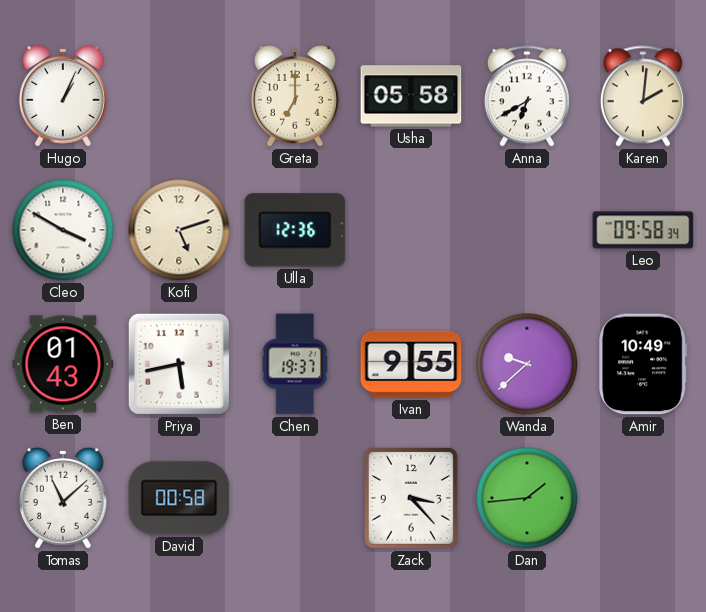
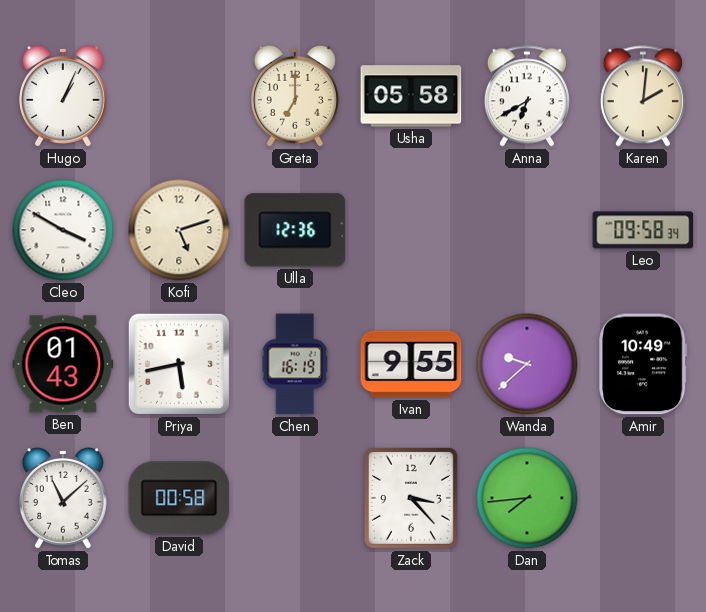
Chen: 19:37 -> 16:19
Dan: 1:44 -> 7:44
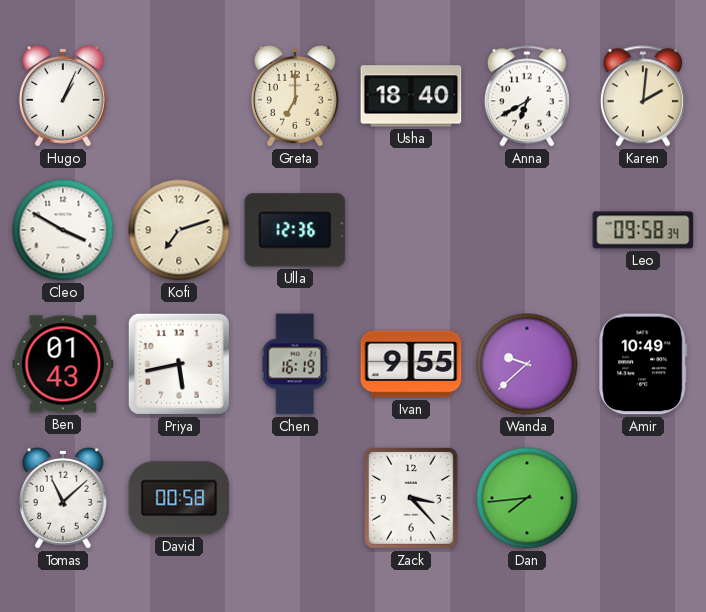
Usha: 05:58 -> 18:40
Kofi: 5:12 -> 7:12
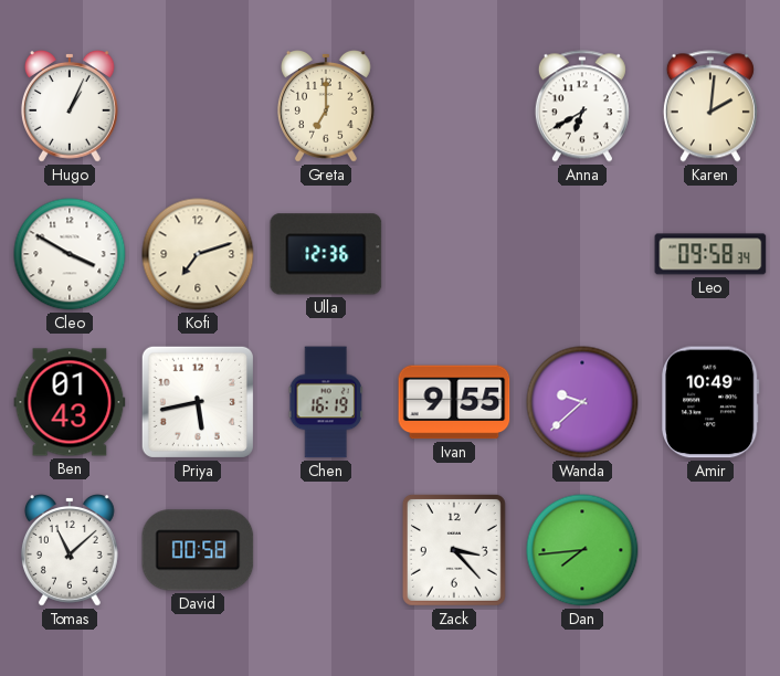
Usha: 18:40 -> none
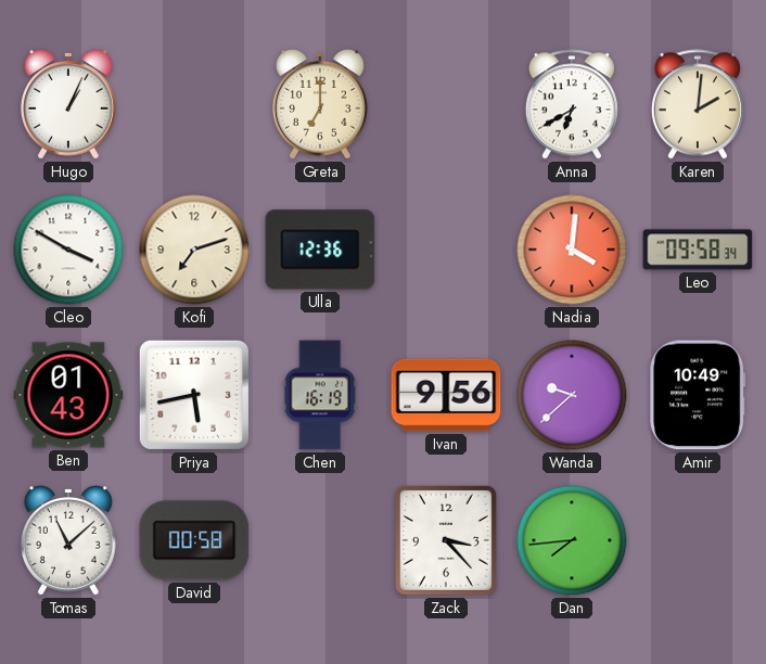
Nadia: none -> 4:01
Ivan: 9:55 -> 9:56
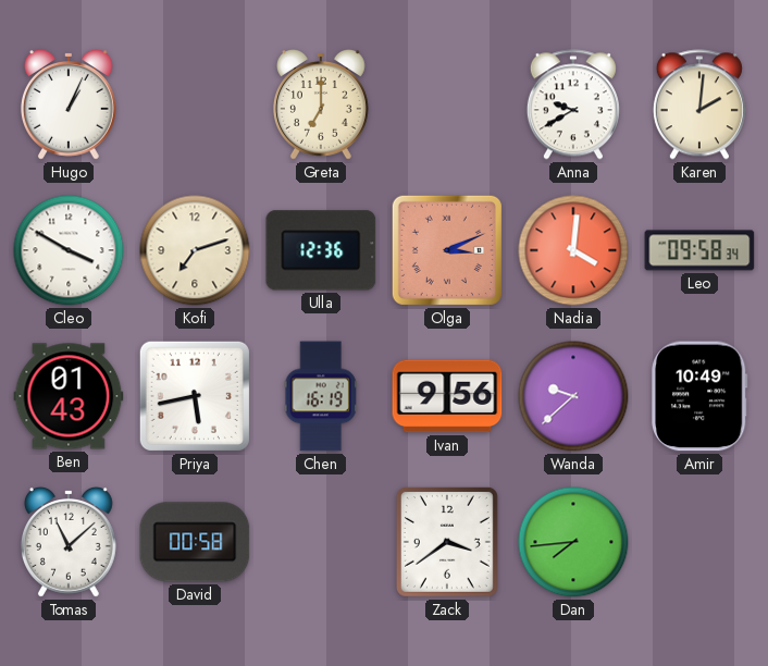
Anna: 6:40 -> 9:40
Olga: none -> 3:11
Zack: 3:23 -> 3:39
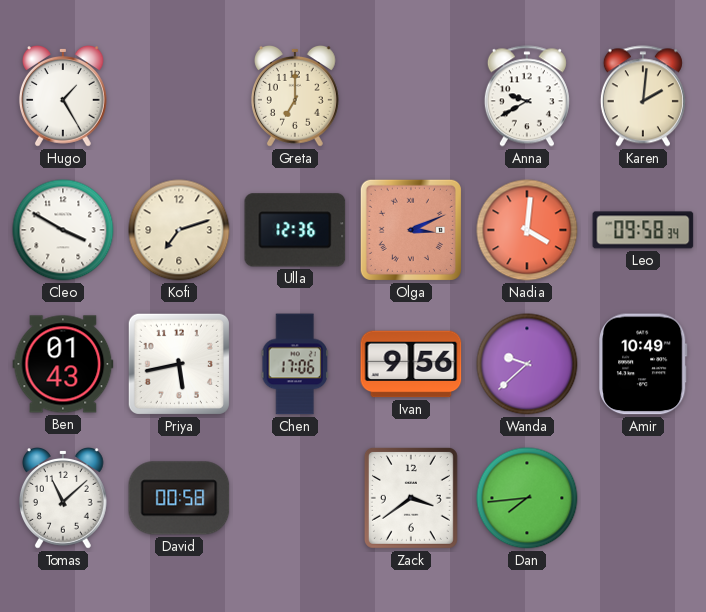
Hugo: 1:04 -> 1:25
Chen: 16:19 -> 17:06
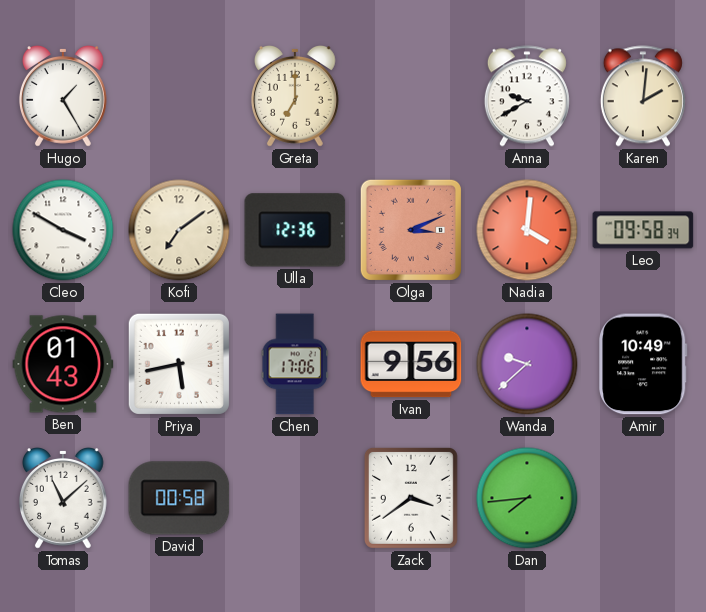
Kofi: 7:12 -> 7:09
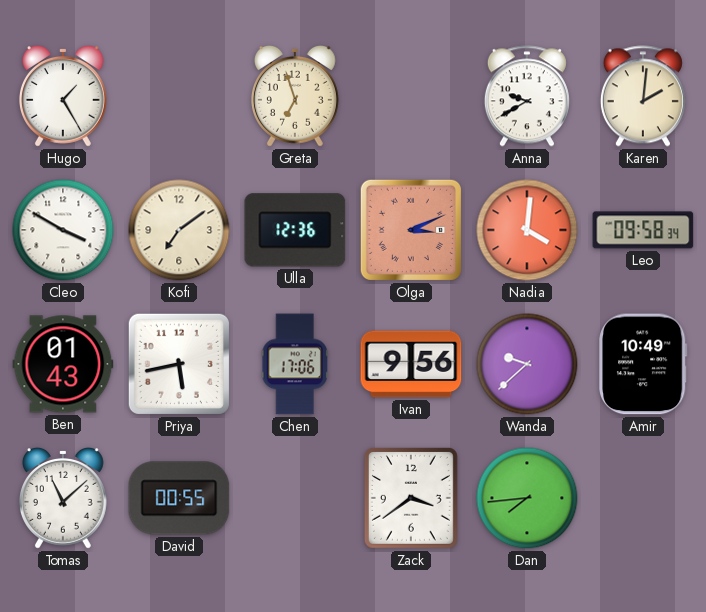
Greta: 7:00 -> 6:57
David: 00:58 -> 00:55
